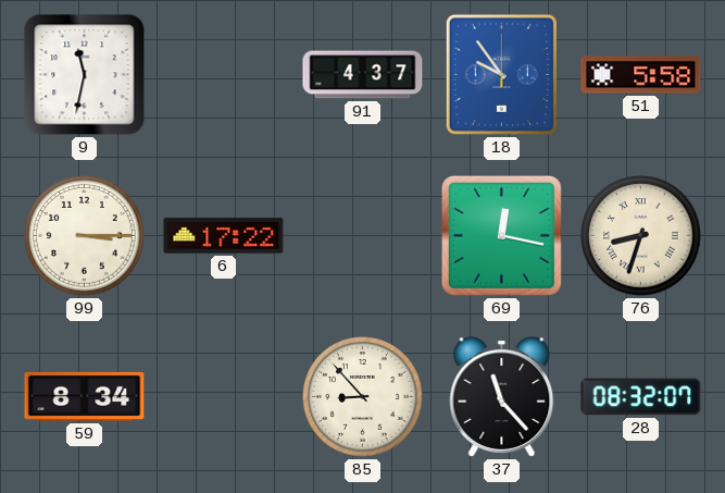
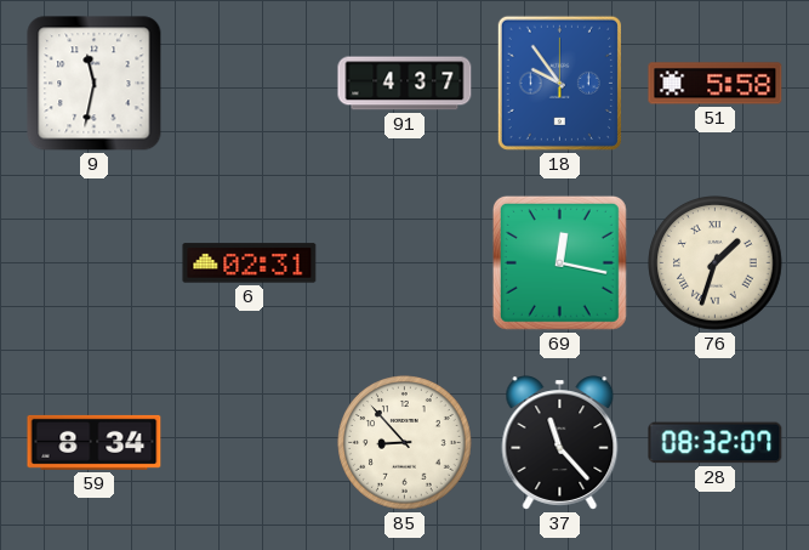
99: 3:15 -> none
6: 17:22 -> 02:31
76: 8:33 -> 1:33
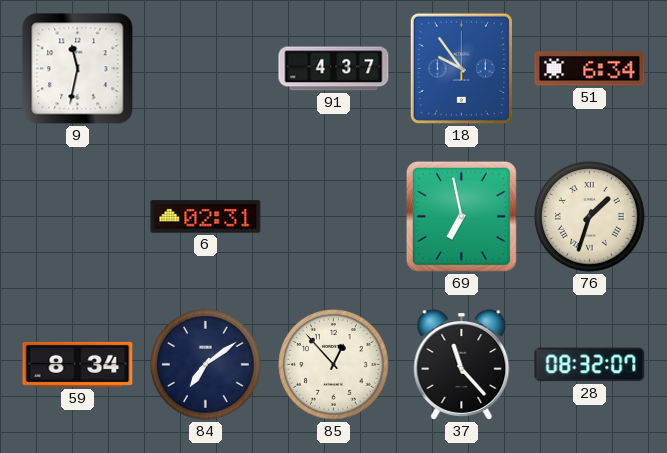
51: 5:58 -> 6:34
69: 12:17 -> 6:58
84: none -> 7:09
85: 8:53 -> 12:53
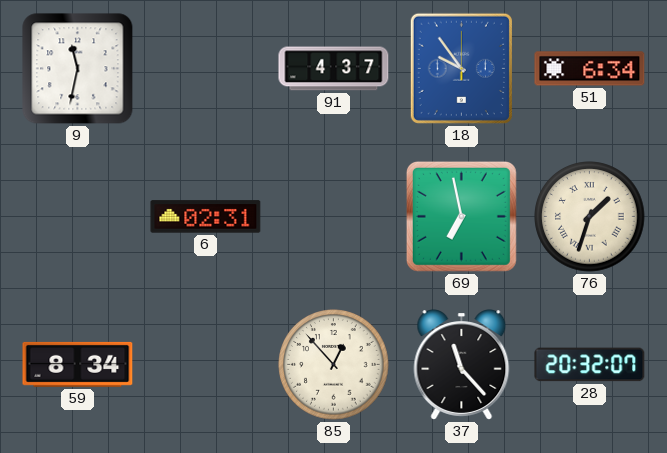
84: 7:09 -> none
28: 08:32 -> 20:32
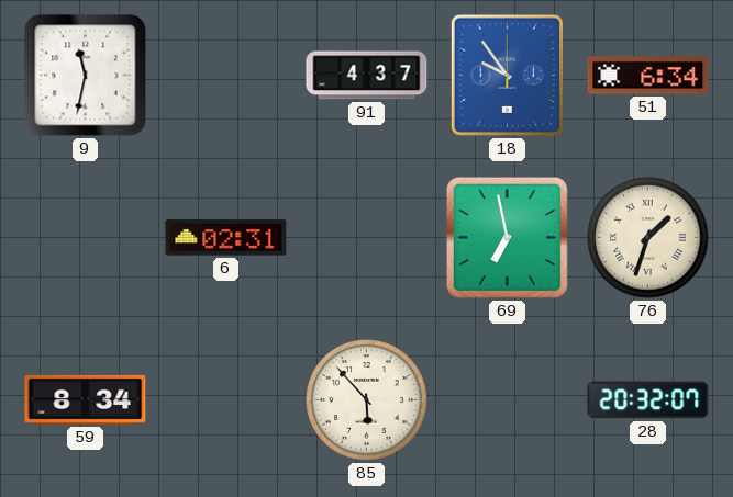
85: 12:53 -> 5:53
37: 11:23 -> none
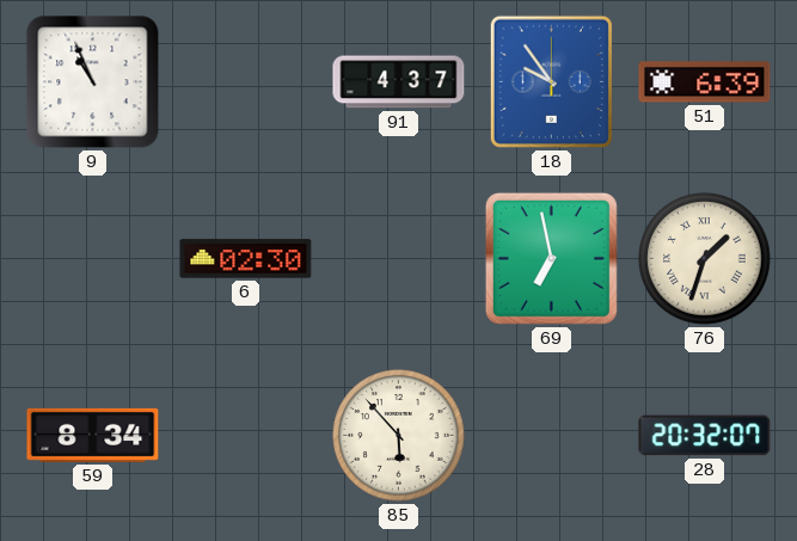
9: 11:32 -> 10:56
51: 6:34 -> 6:39
6: 02:31 -> 02:30
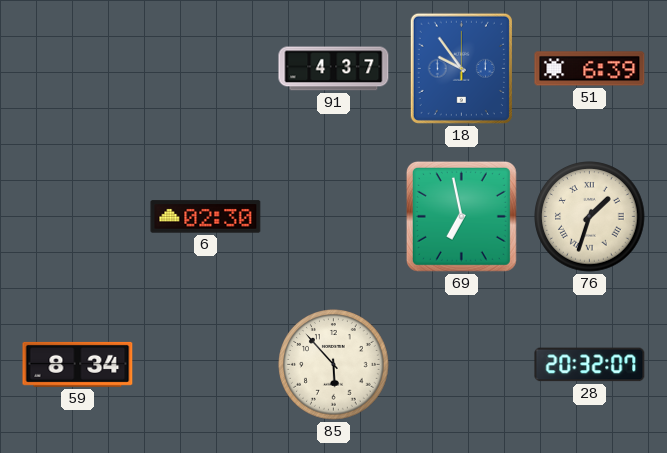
9: 10:56 -> none
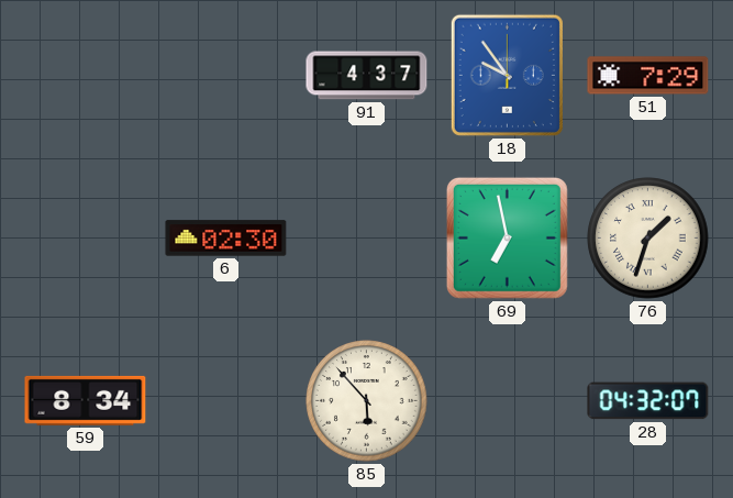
51: 6:39 -> 7:29
28: 20:32 -> 04:32
